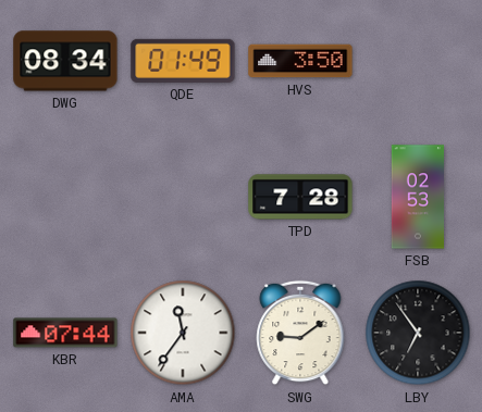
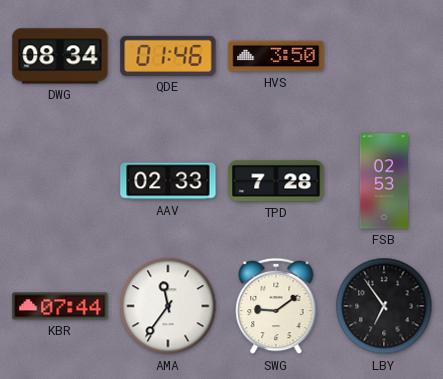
QDE: 01:49 -> 01:46
AAV: none -> 02:33
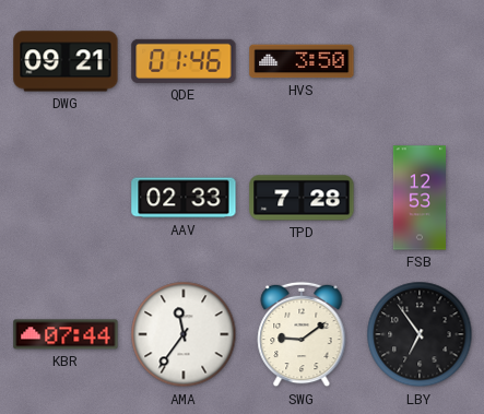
DWG: 08:34 -> 09:21
FSB: 02:53 -> 12:53
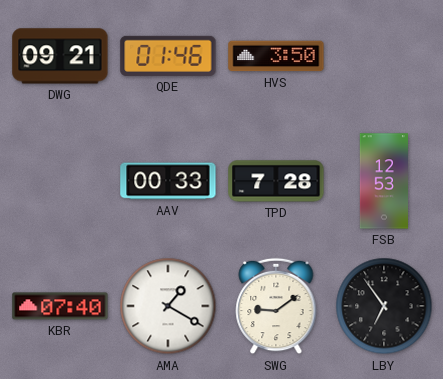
AAV: 02:33 -> 00:33
KBR: 07:44 -> 07:40
AMA: 11:36 -> 1:20
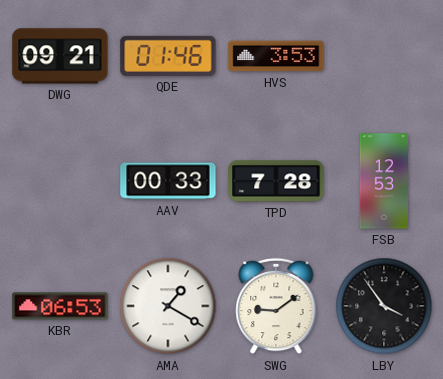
HVS: 3:50 -> 3:53
KBR: 07:40 -> 06:53
LBY: 6:54 -> 3:54
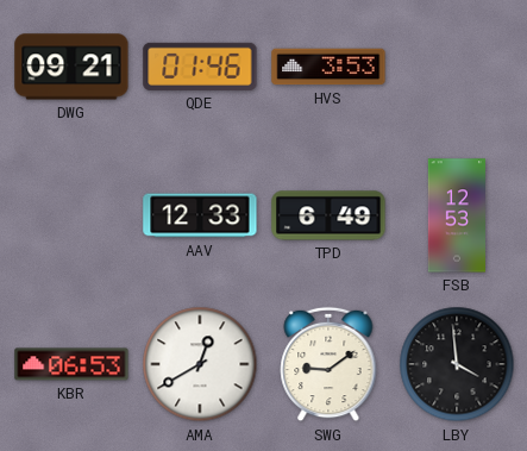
AAV: 00:33 -> 12:33
TPD: 7:28 -> 6:49
AMA: 1:20 -> 12:40
LBY: 3:54 -> 3:59
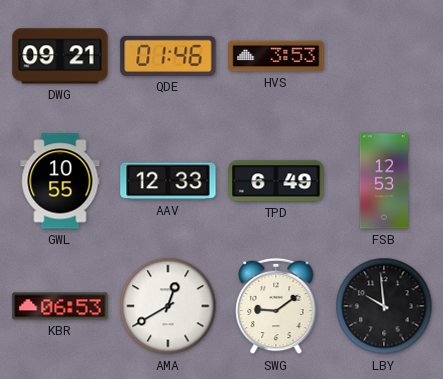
GWL: none -> 10:55
LBY: 3:59 -> 9:59
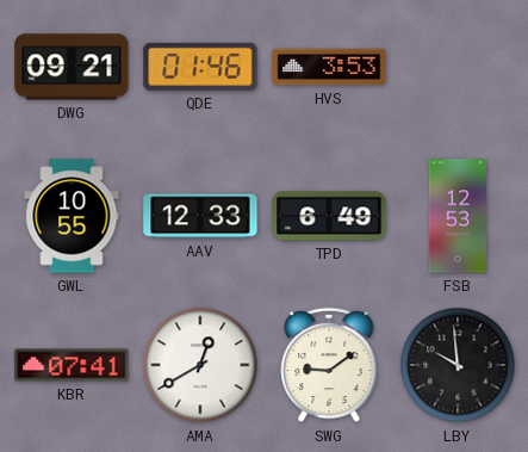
KBR: 06:53 -> 07:41
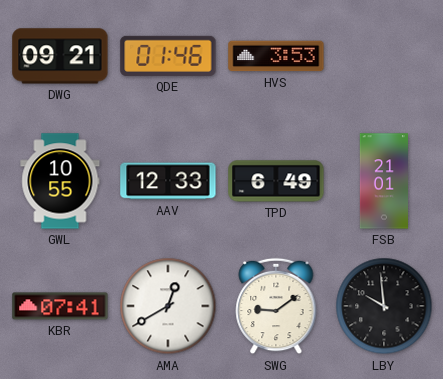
FSB: 12:53 -> 21:01
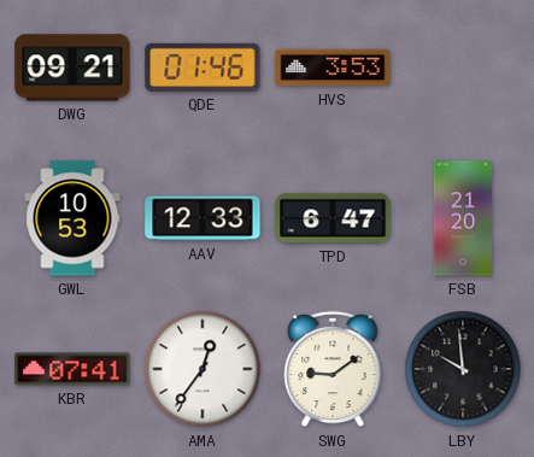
GWL: 10:55 -> 10:53
TPD: 6:49 -> 6:47
FSB: 21:01 -> 21:20
AMA: 12:40 -> 12:36
